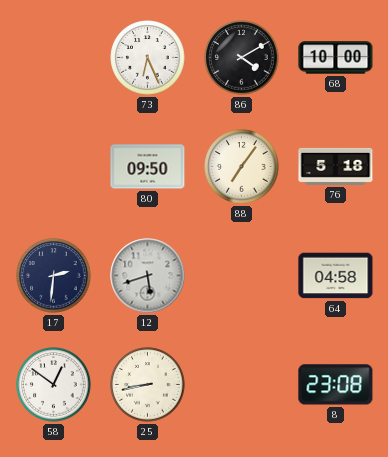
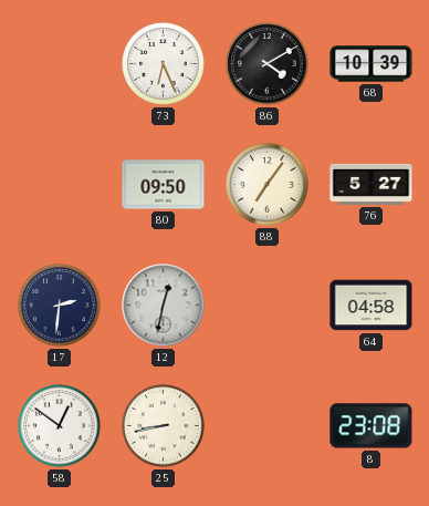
68: 10:00 -> 10:39
76: 5:18 -> 5:27
12: 5:42 -> 12:32
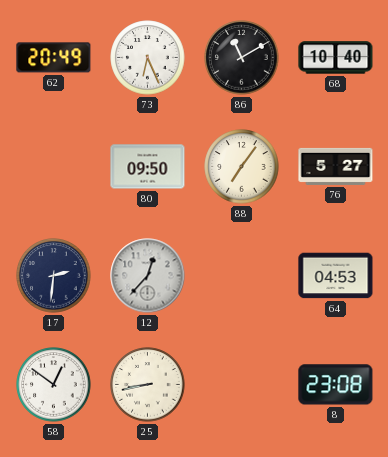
62: none -> 20:49
86: 4:10 -> 11:10
68: 10:39 -> 10:40
12: 12:32 -> 12:37
64: 04:58 -> 04:53
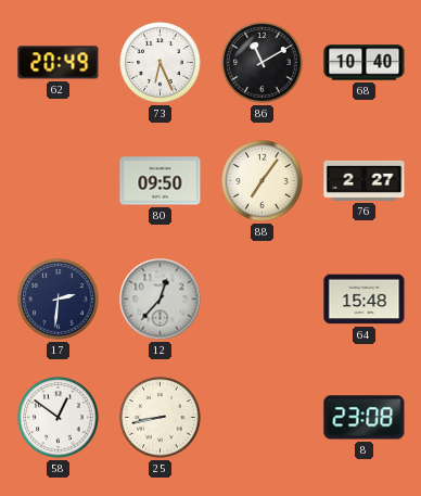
76: 5:27 -> 2:27
64: 04:53 -> 15:48
